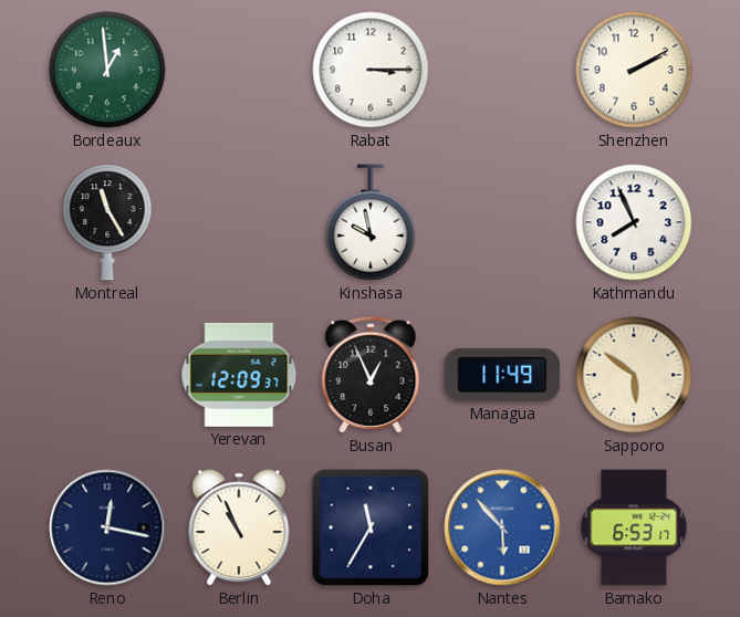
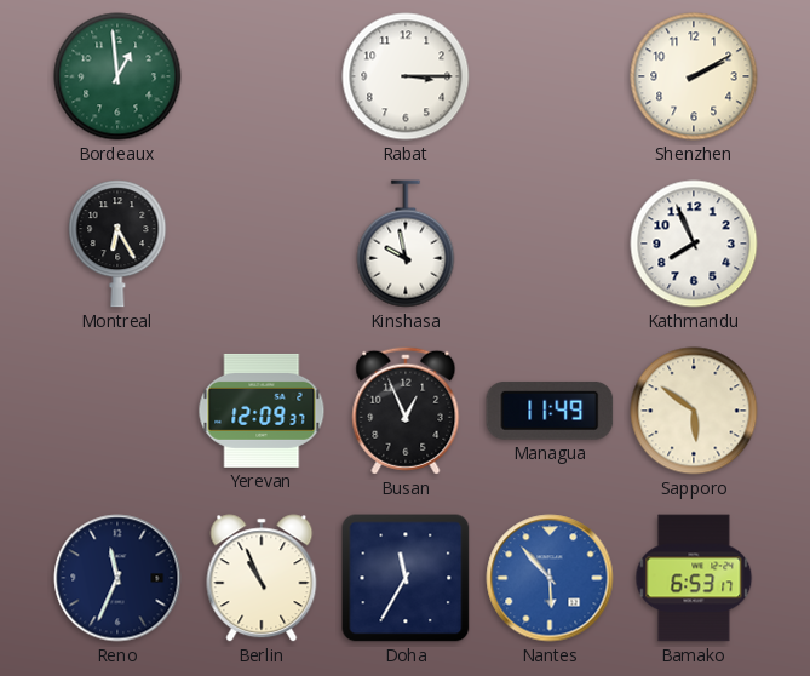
Montreal: 11:25 -> 6:25
Reno: 12:17 -> 11:34
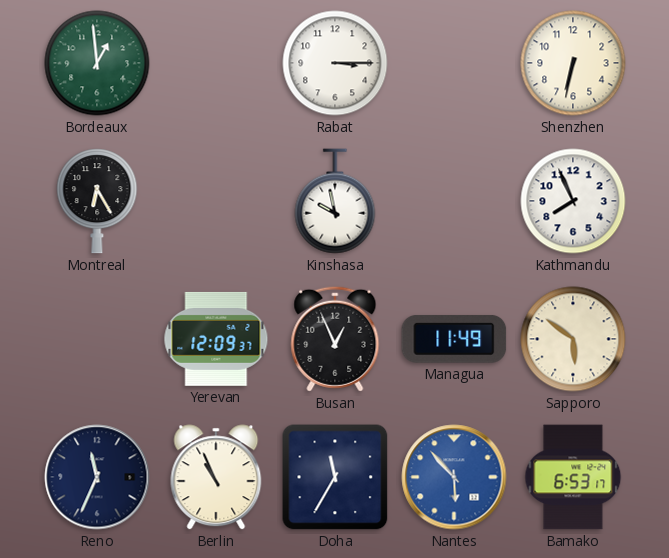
Shenzhen: 2:10 -> 6:32
